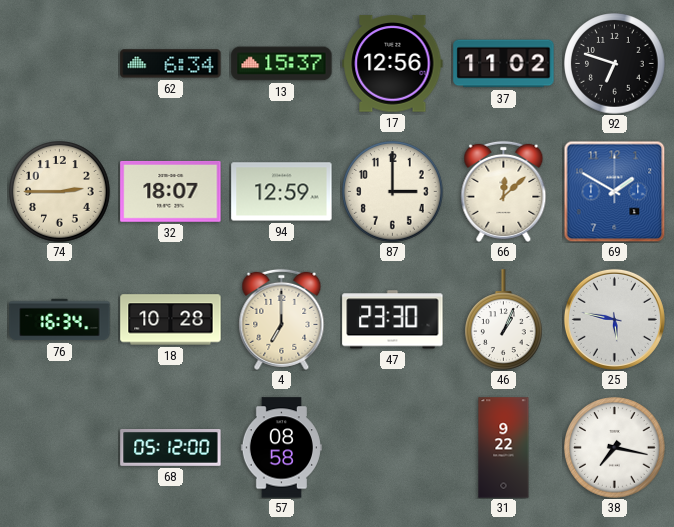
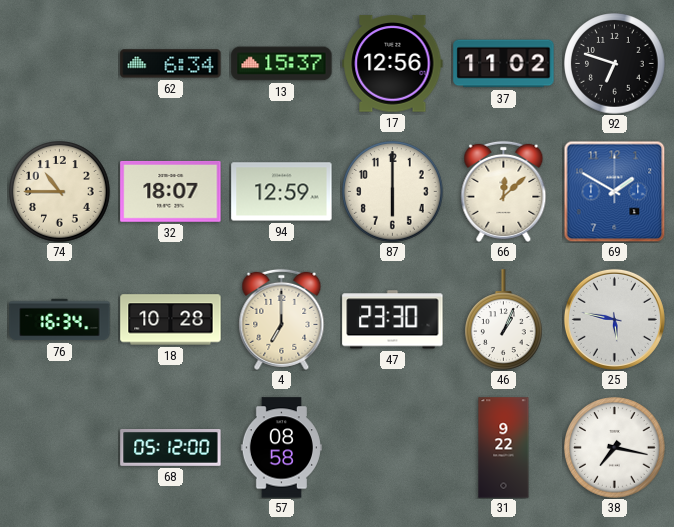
74: 2:45 -> 10:45
87: 3:00 -> 6:00
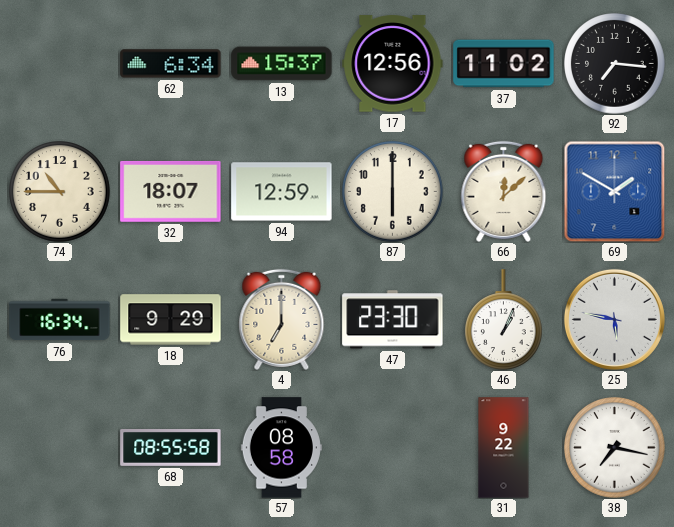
92: 6:48 -> 7:16
18: 10:28 -> 9:29
68: 05:12 -> 08:55
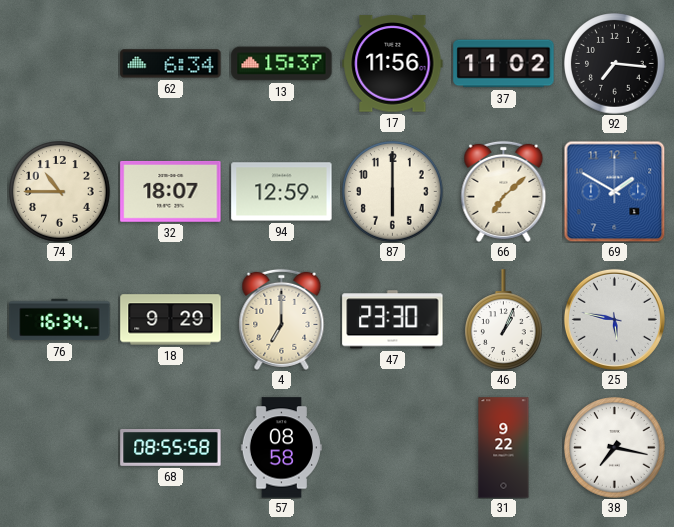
17: 12:56 -> 11:56
66: 12:08 -> 7:08
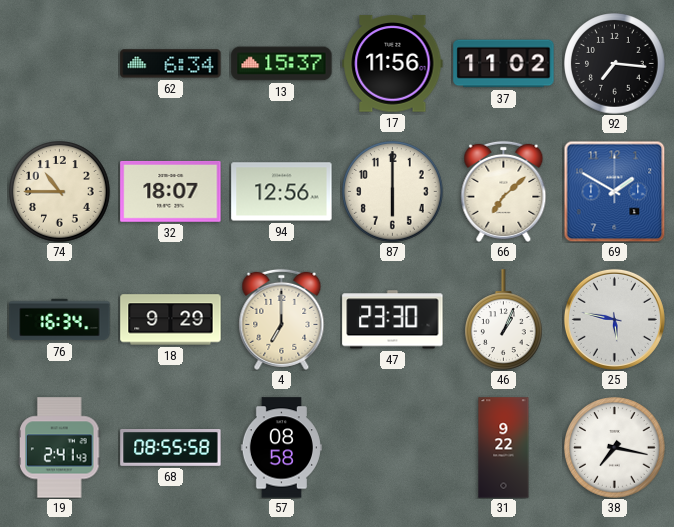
94: 12:59 -> 12:56
19: none -> 2:41
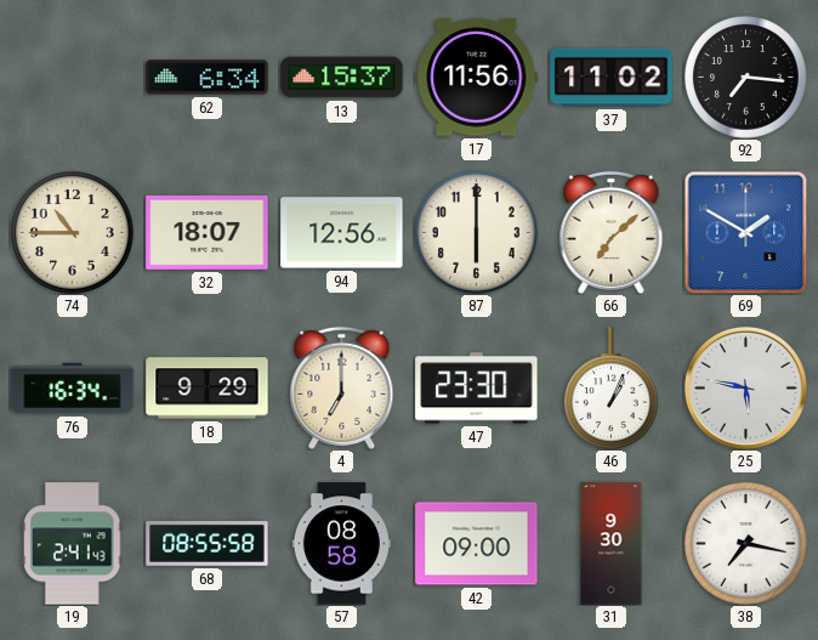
42: none -> 09:00
31: 9:22 -> 9:30
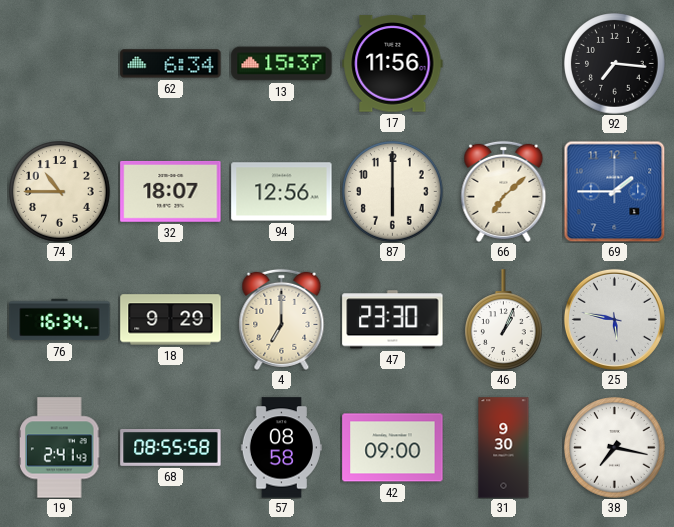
37: 11:02 -> none
69: 1:50 -> 1:45
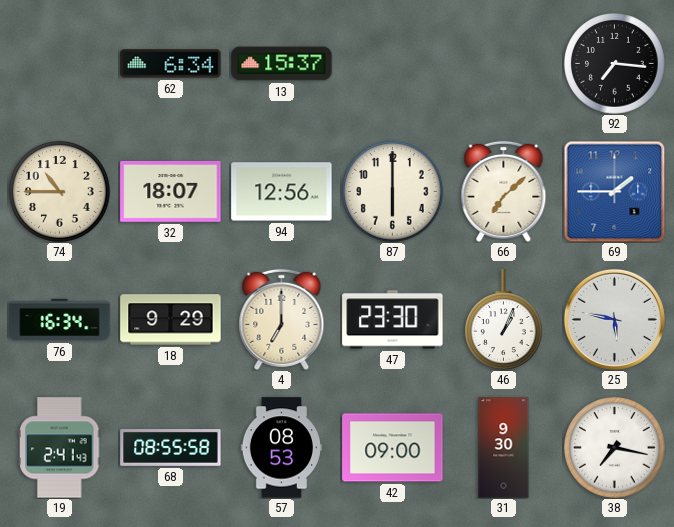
17: 11:56 -> none
57: 08:58 -> 08:53
